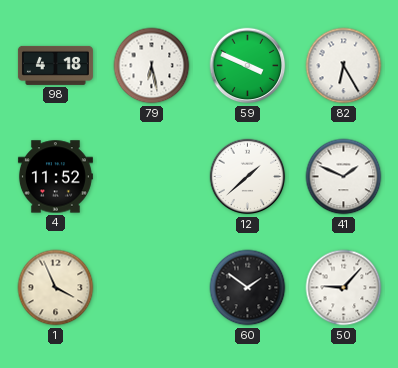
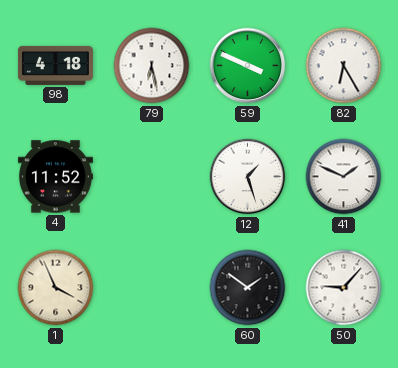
12: 1:38 -> 1:27
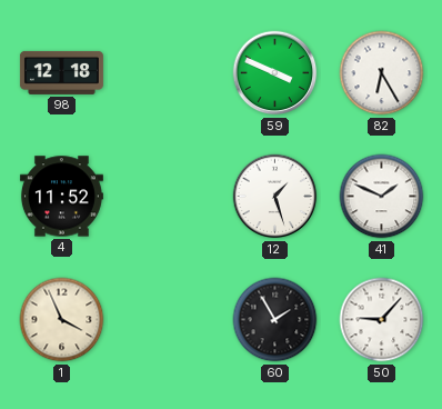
98: 4:18 -> 12:18
79: 6:28 -> none
60: 1:51 -> 1:55
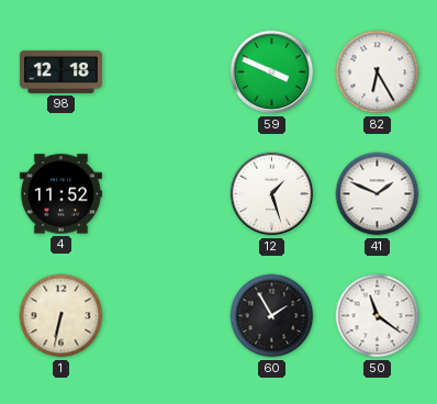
1: 3:56 -> 6:32
50: 9:07 -> 11:21
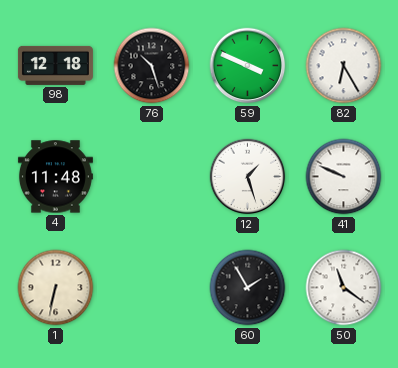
76: none -> 10:27
4: 11:52 -> 11:48
41: 1:49 -> 9:49
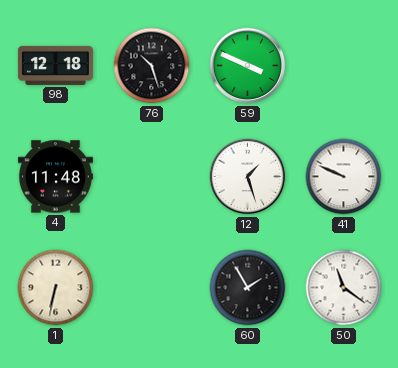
82: 6:25 -> none
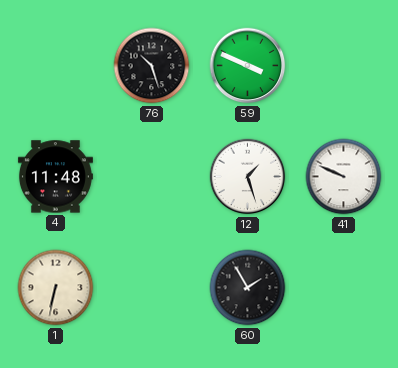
98: 12:18 -> none
50: 11:21 -> none
